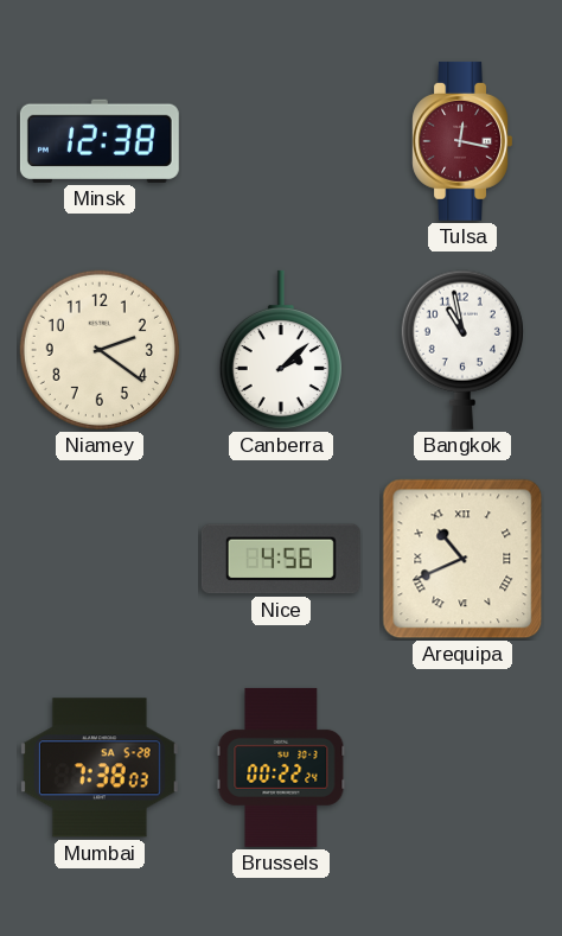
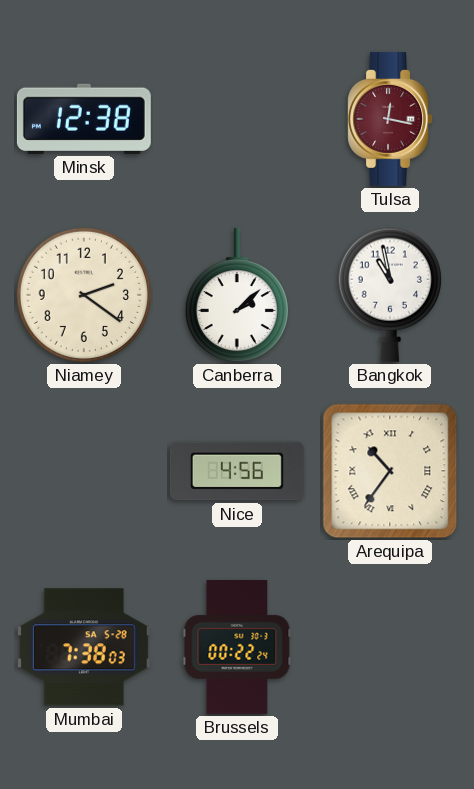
Arequipa: 10:41 -> 10:36
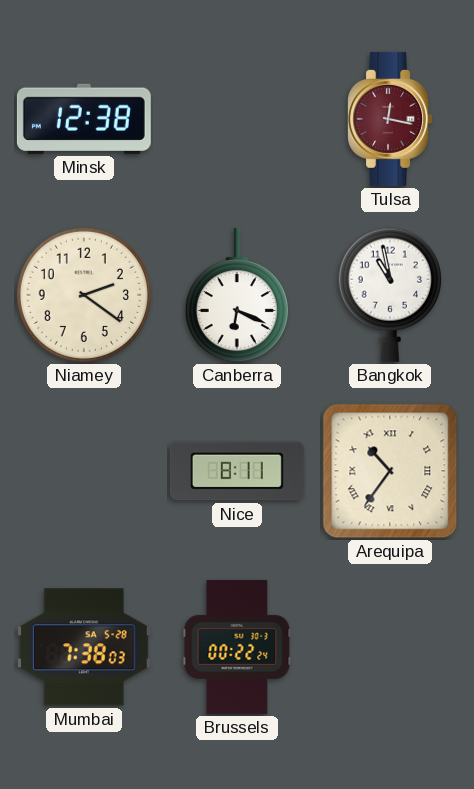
Canberra: 2:08 -> 6:19
Nice: 4:56 -> 8:11
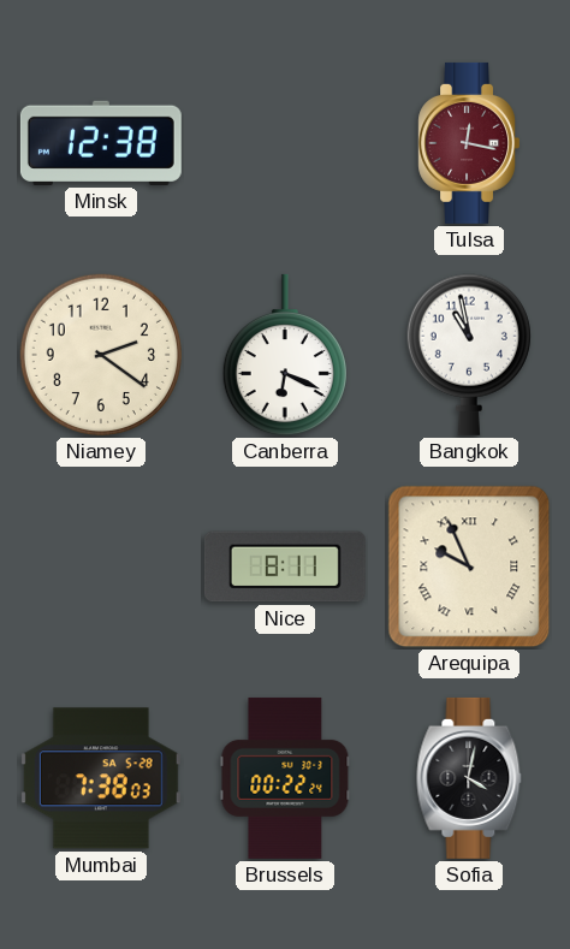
Arequipa: 10:36 -> 9:56
Sofia: none -> 4:02
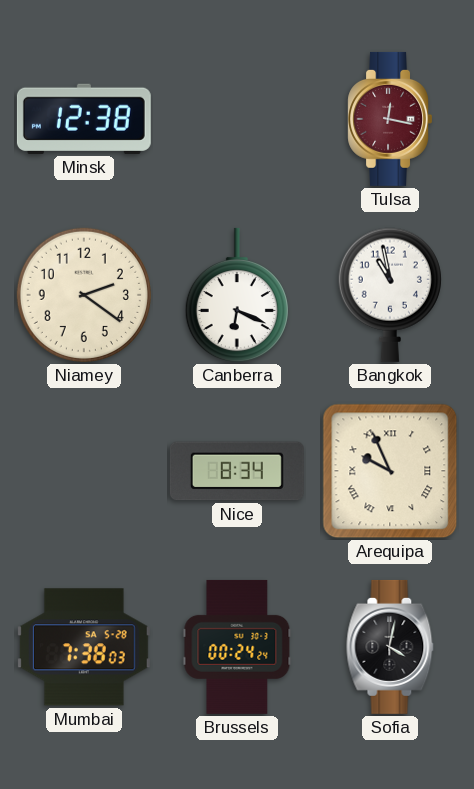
Nice: 8:11 -> 8:34
Brussels: 00:22 -> 00:24
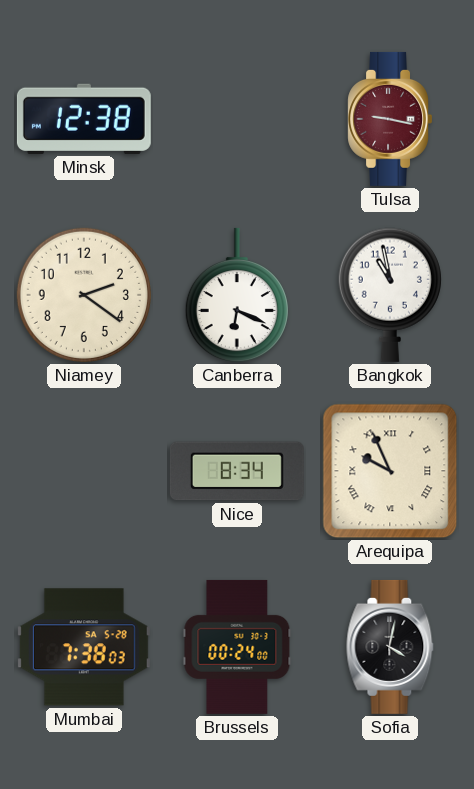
Tulsa: 12:17 -> 9:17
Brussels: 00:24:24 -> 00:24:00
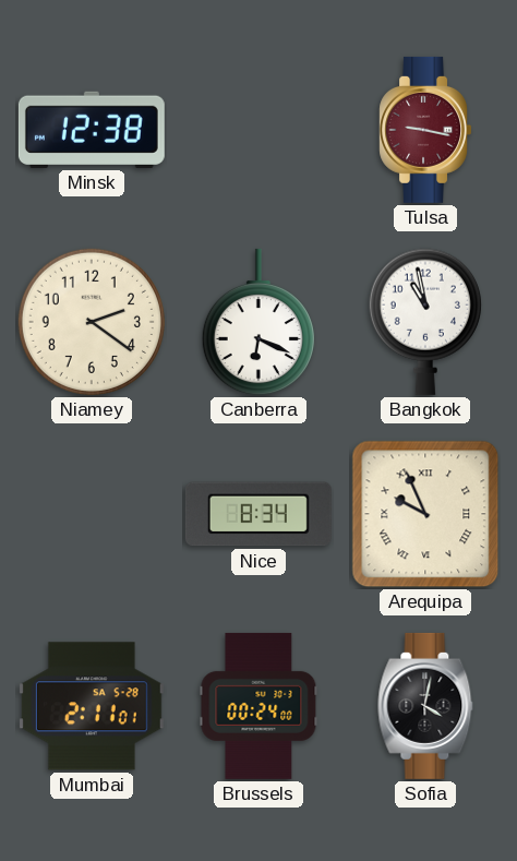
Mumbai: 7:38 -> 2:11
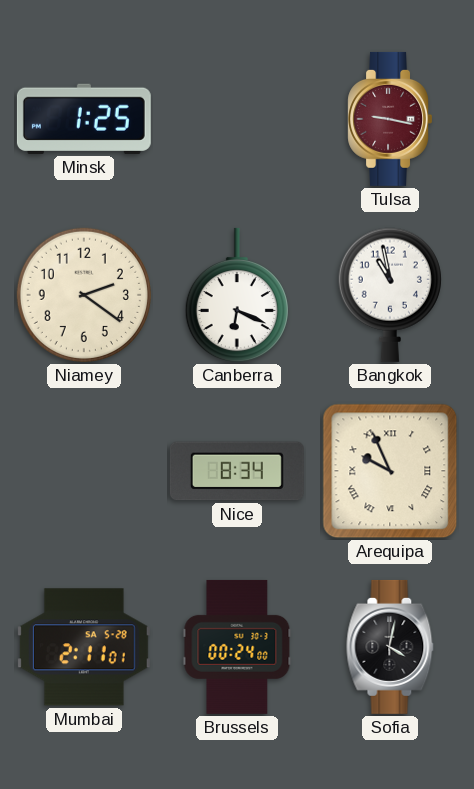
Minsk: 12:38 -> 1:25
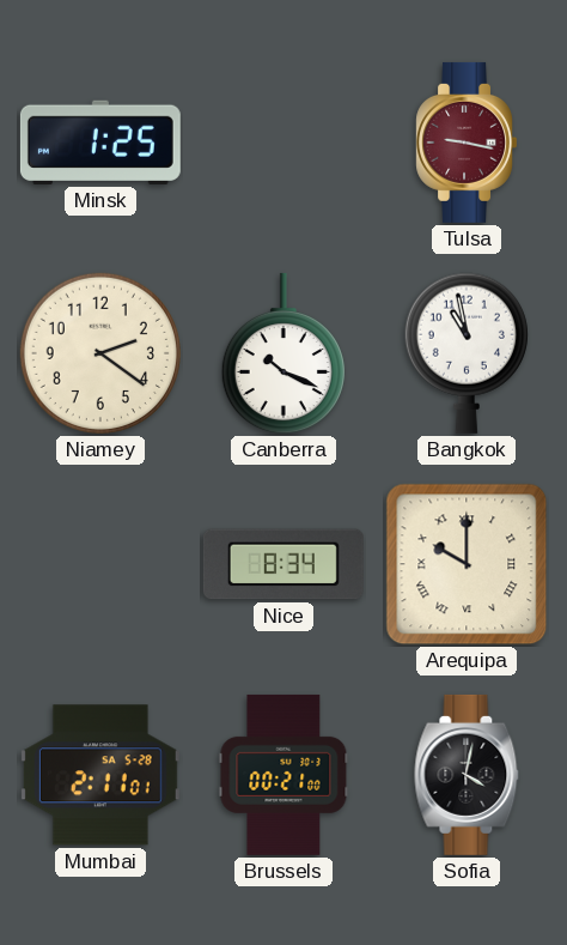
Canberra: 6:19 -> 10:19
Arequipa: 9:56 -> 10:00
Brussels: 00:24 -> 00:21
